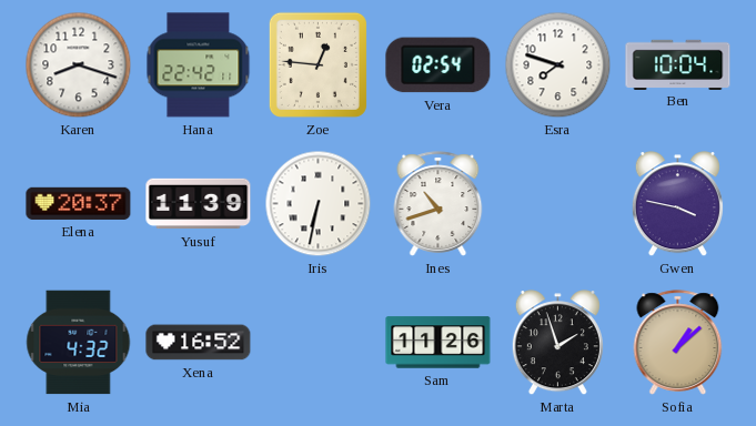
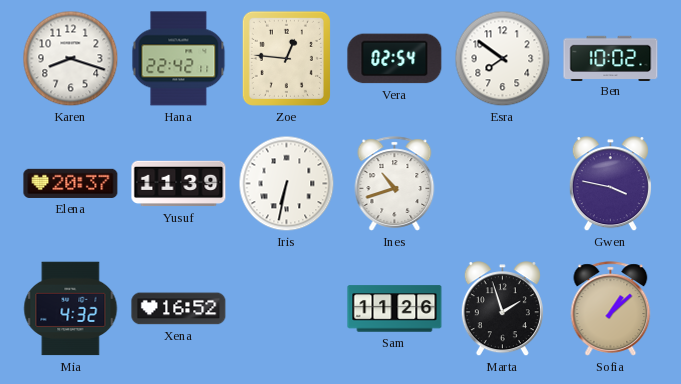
Esra: 7:48 -> 7:51
Ben: 10:04 -> 10:02
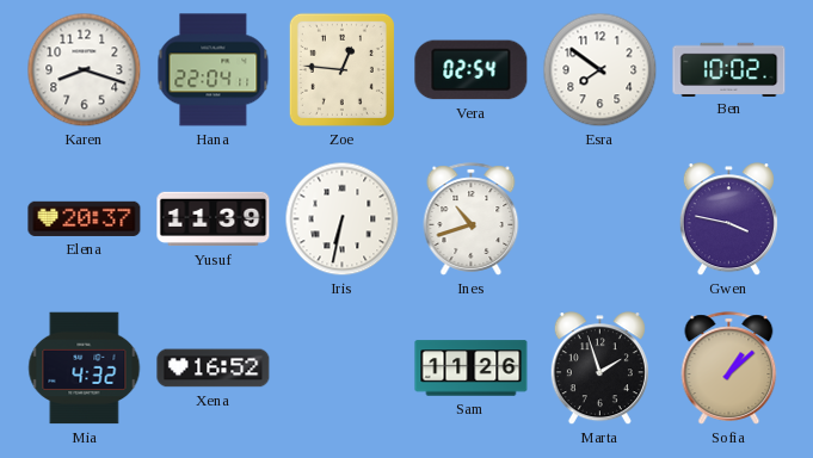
Hana: 22:42 -> 22:04
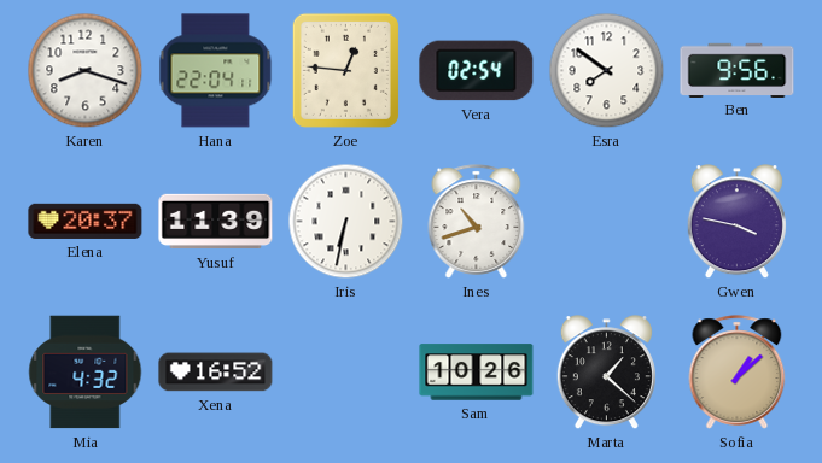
Ben: 10:02 -> 9:56
Sam: 11:26 -> 10:26
Marta: 1:57 -> 1:22
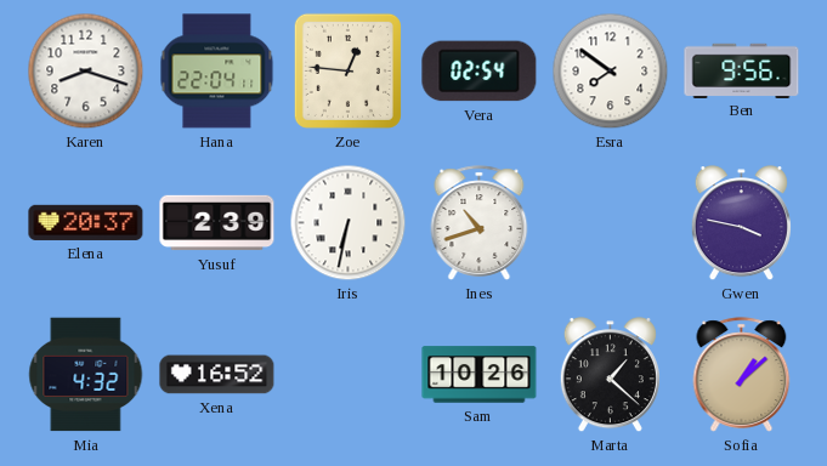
Yusuf: 11:39 -> 2:39
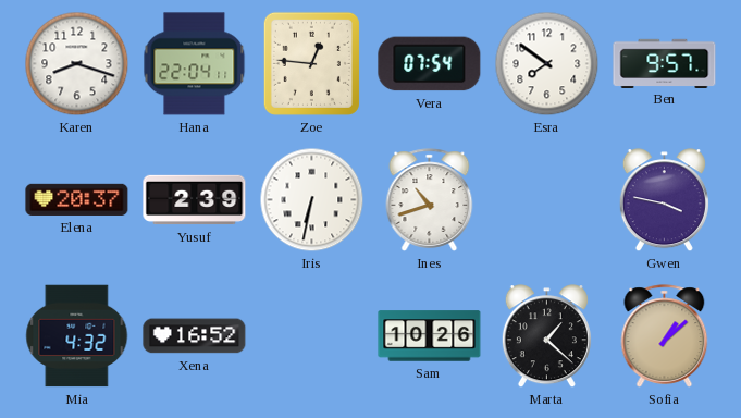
Vera: 02:54 -> 07:54
Ben: 9:56 -> 9:57
